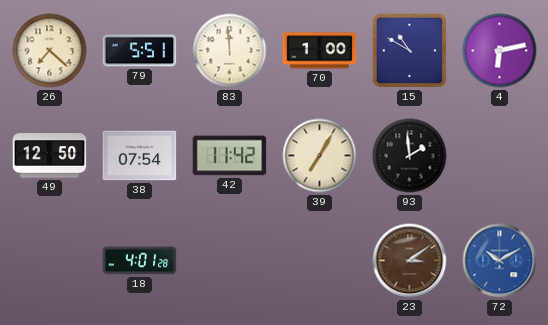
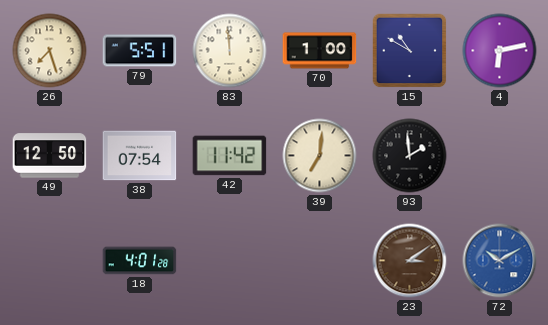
26: 7:22 -> 7:27
39: 7:05 -> 7:01
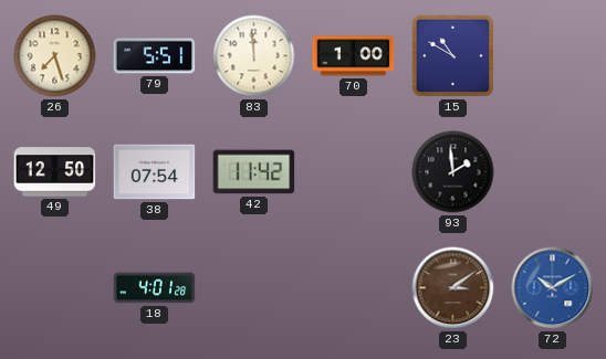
4: 6:13 -> none
39: 7:01 -> none
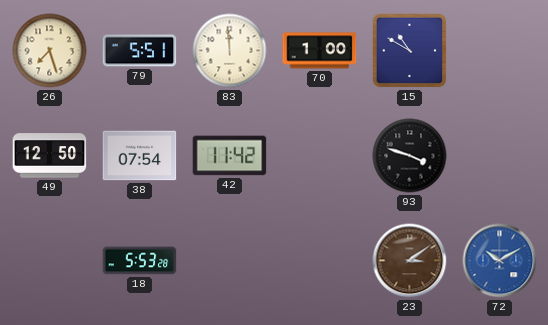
93: 1:59 -> 3:48
18: 4:01 -> 5:53
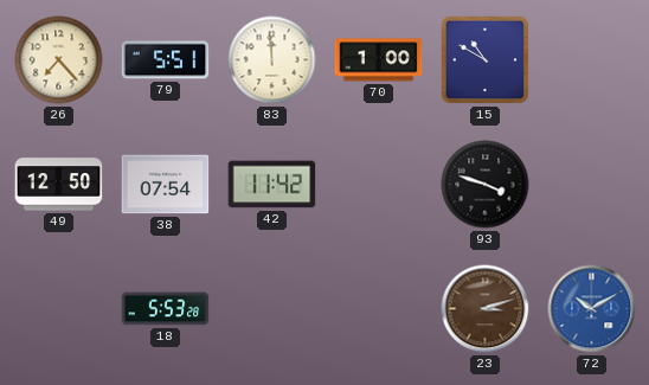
26: 7:27 -> 7:23
23: 3:09 -> 3:12
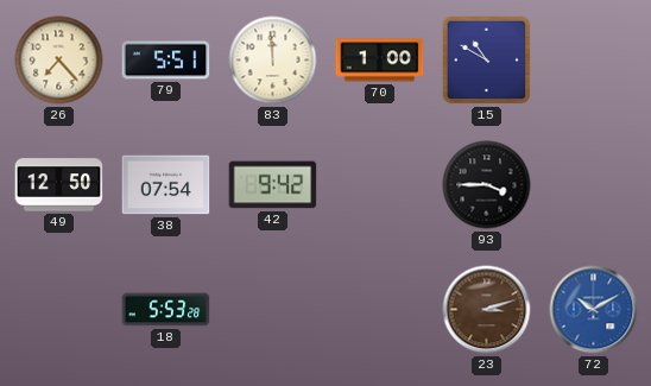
42: 11:42 -> 9:42
93: 3:48 -> 3:45
